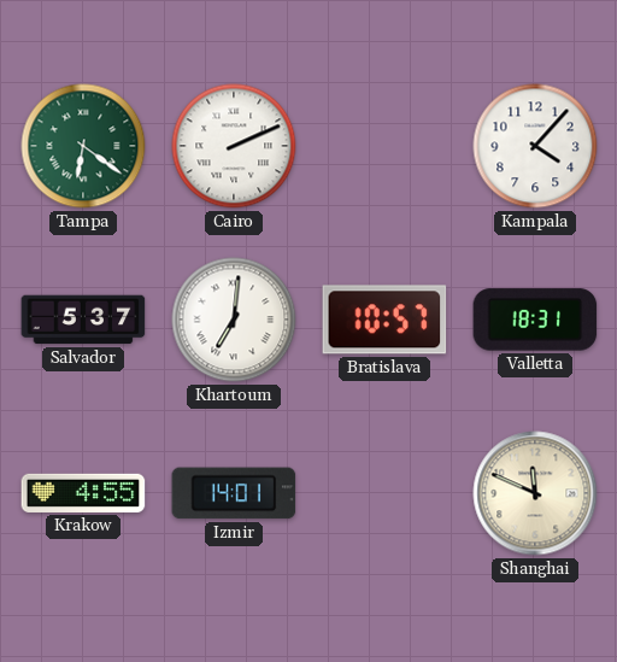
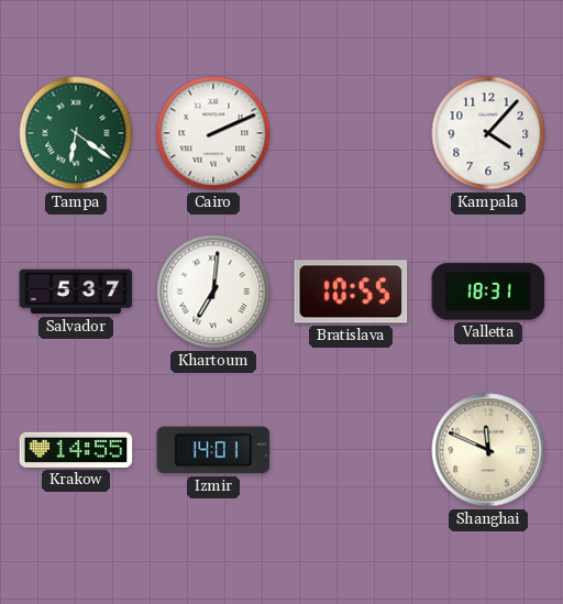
Bratislava: 10:57 -> 10:55
Krakow: 4:55 -> 14:55
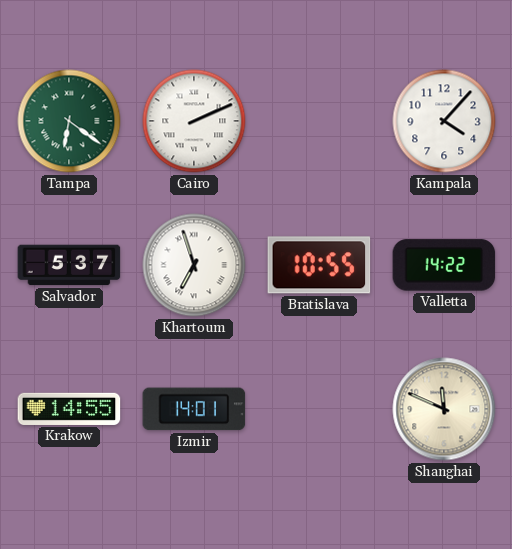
Khartoum: 7:01 -> 6:57
Valletta: 18:31 -> 14:22
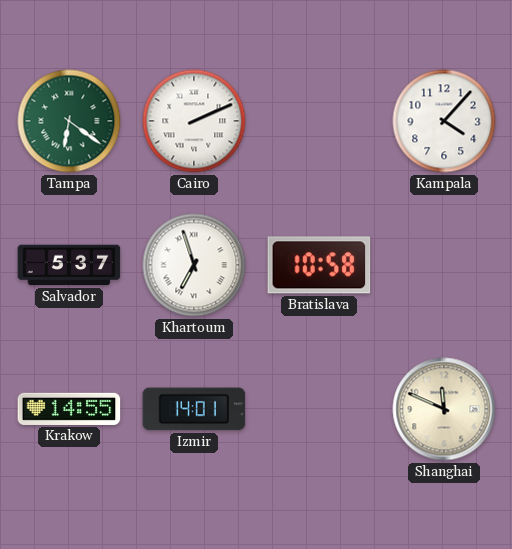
Bratislava: 10:55 -> 10:58
Valletta: 14:22 -> none
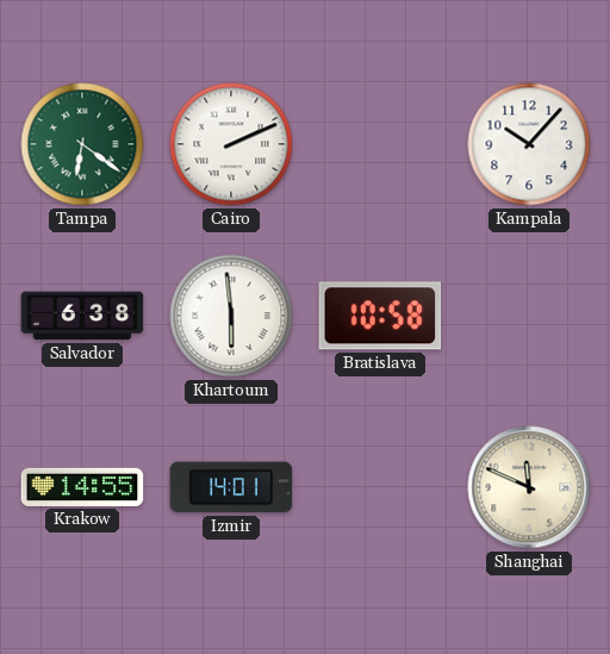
Kampala: 4:07 -> 10:07
Salvador: 5:37 -> 6:38
Khartoum: 6:57 -> 5:59
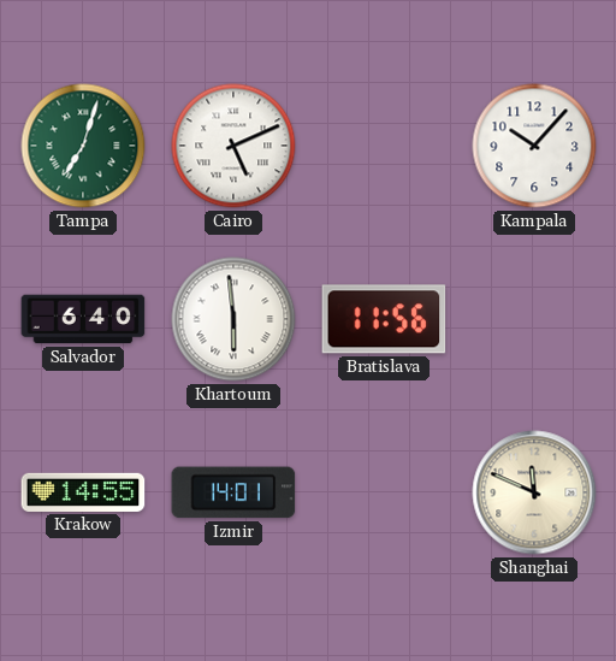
Tampa: 6:21 -> 7:03
Cairo: 2:11 -> 5:11
Salvador: 6:38 -> 6:40
Bratislava: 10:58 -> 11:56
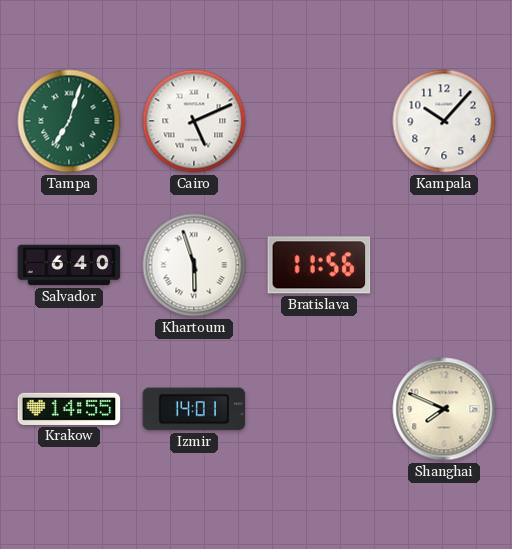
Khartoum: 5:59 -> 5:57
Shanghai: 11:49 -> 7:49
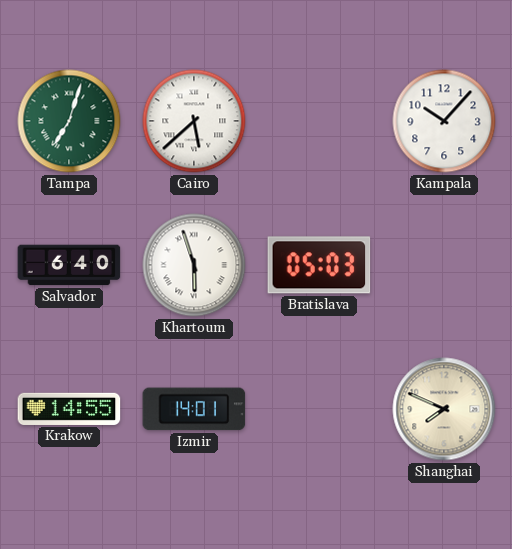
Cairo: 5:11 -> 5:38
Bratislava: 11:56 -> 05:03
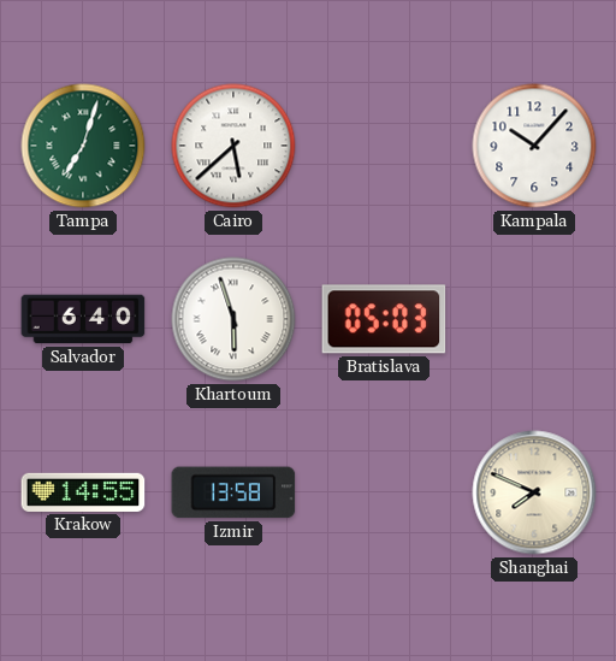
Izmir: 14:01 -> 13:58
